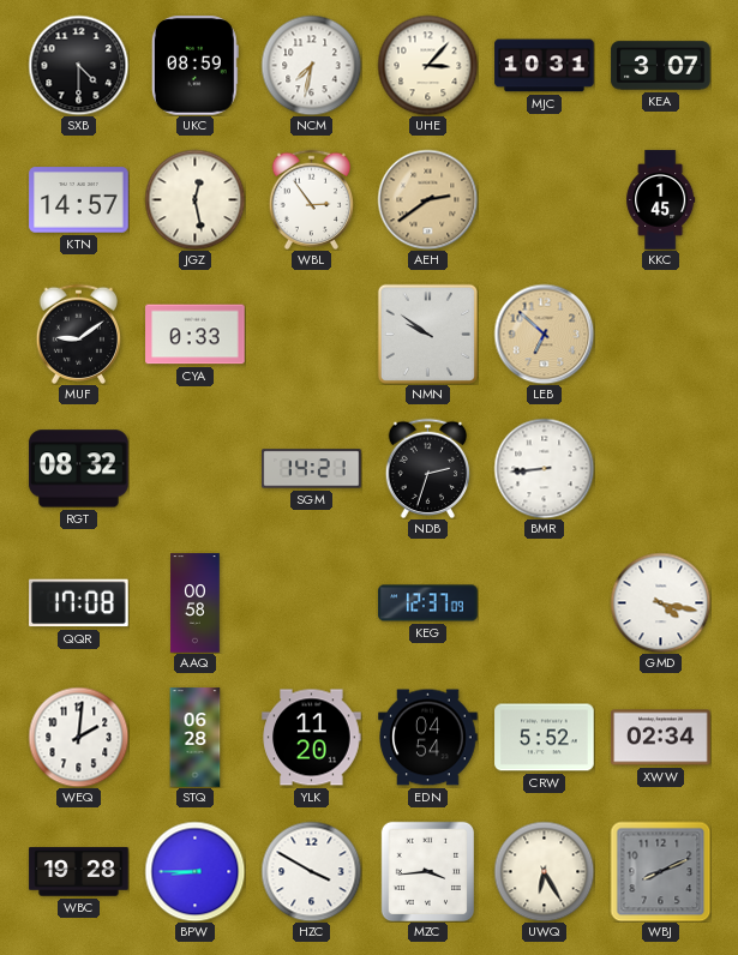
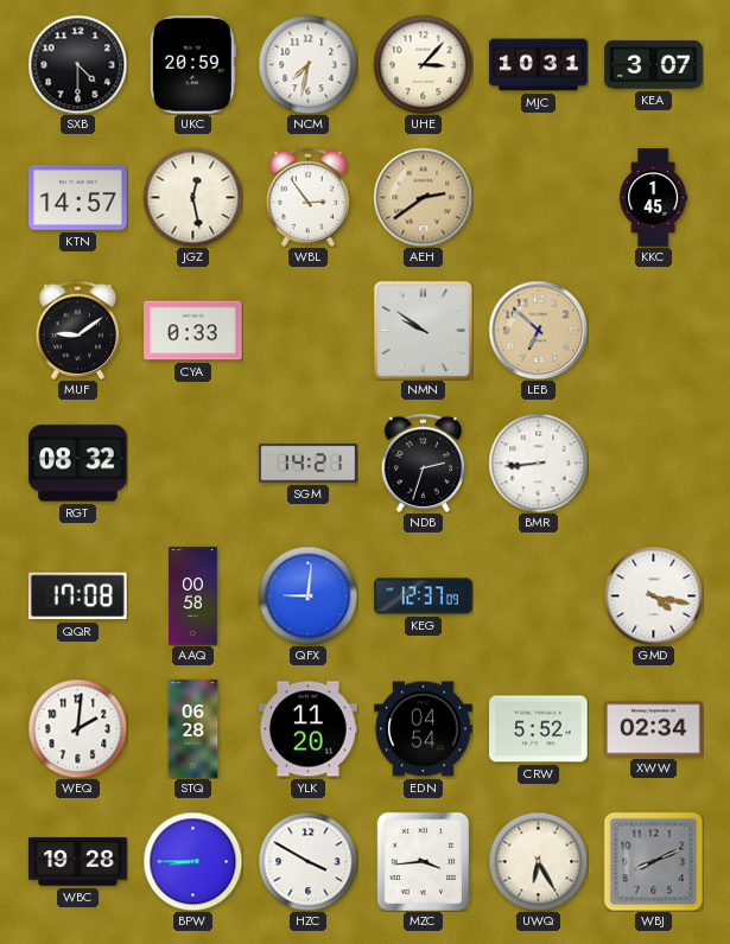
UKC: 08:59 -> 20:59
QFX: none -> 9:01
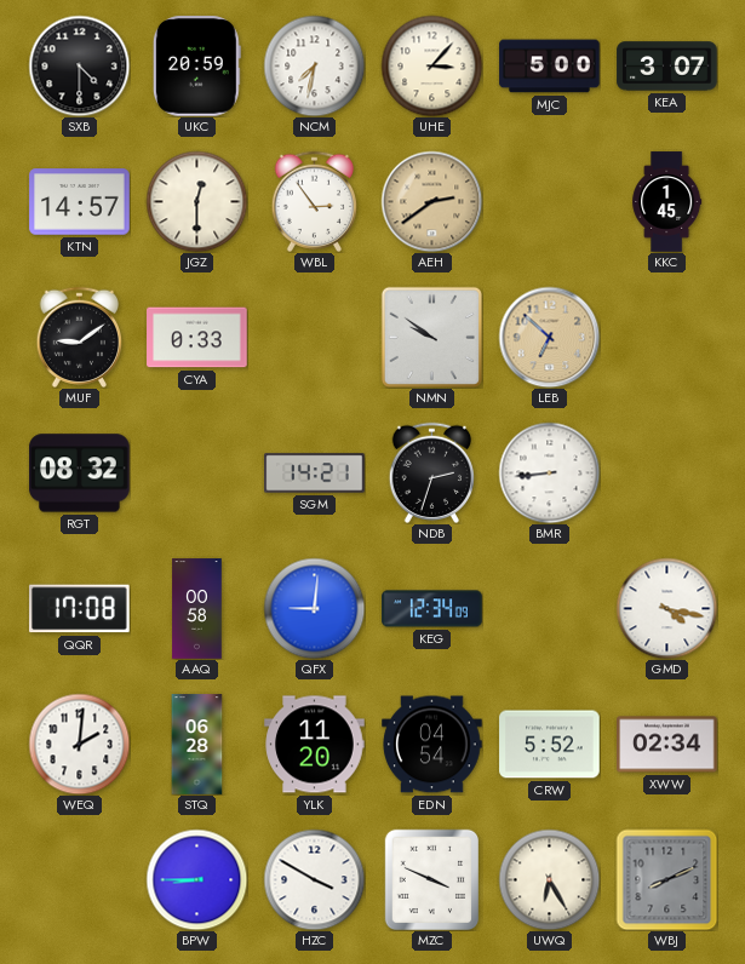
MJC: 10:31 -> 5:00
JGZ: 12:28 -> 12:30
KEG: 12:37 -> 12:34
WBC: 19:28 -> none
MZC: 3:44 -> 3:49
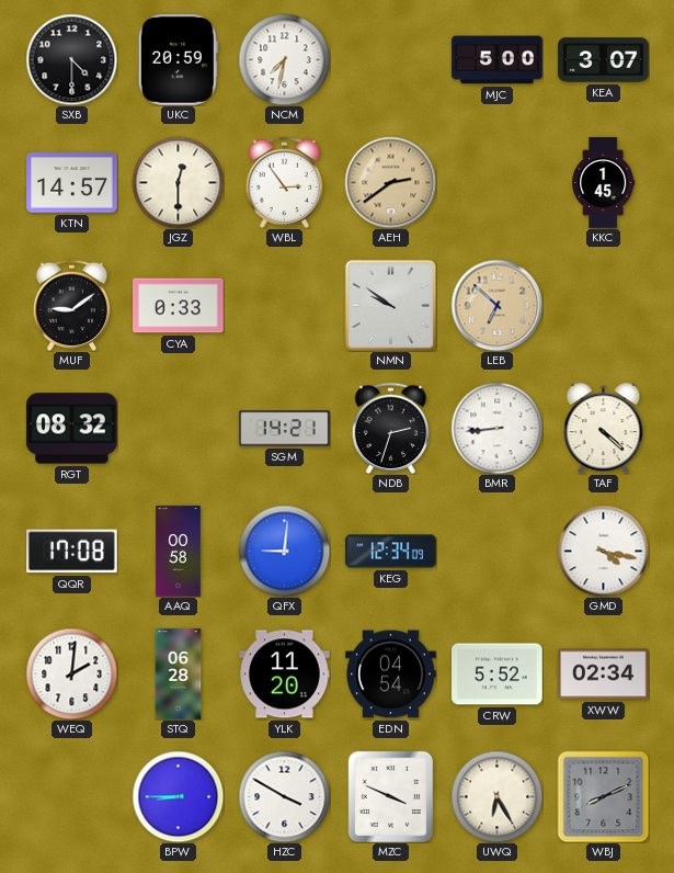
UHE: 3:07 -> none
TAF: none -> 4:22
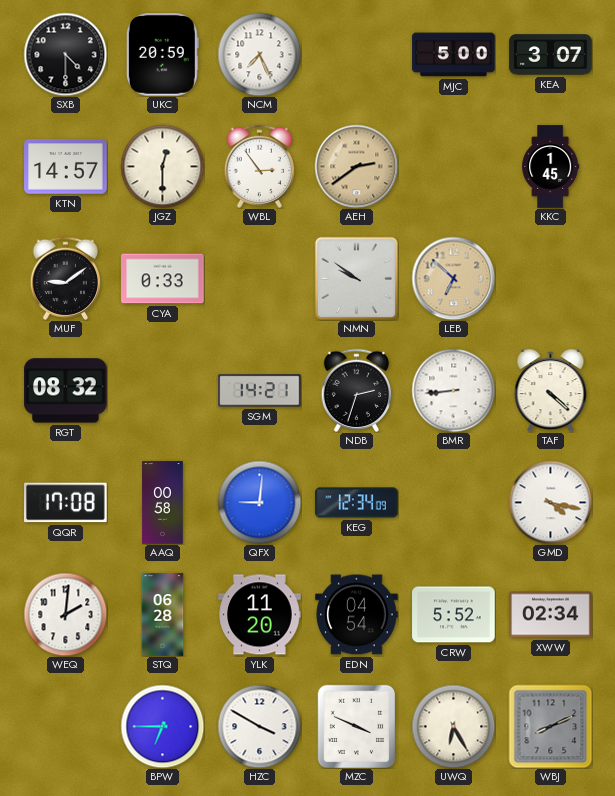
NCM: 7:32 -> 7:26
BPW: 8:45 -> 6:45
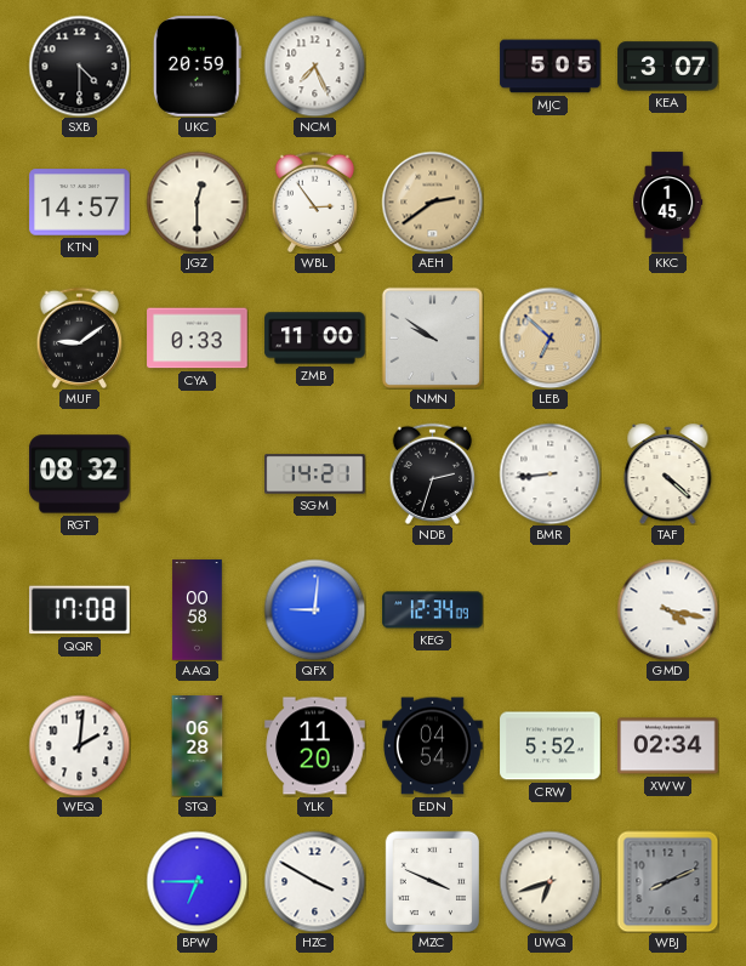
MJC: 5:00 -> 5:05
ZMB: none -> 11:00
UWQ: 6:25 -> 6:42
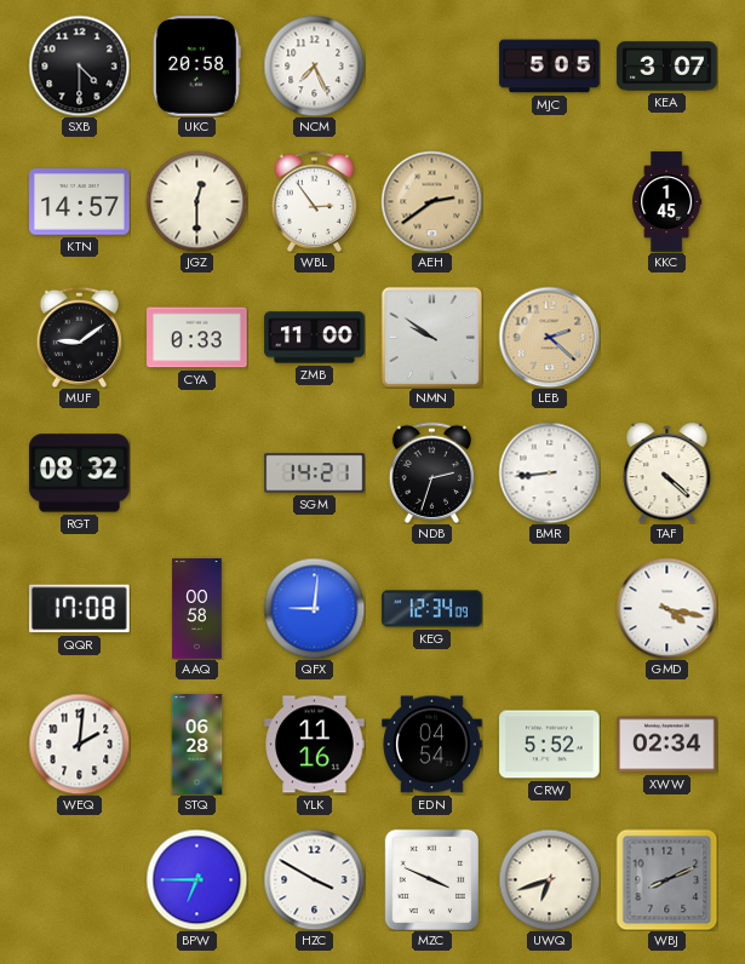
UKC: 20:59 -> 20:58
LEB: 6:52 -> 2:22
YLK: 11:20 -> 11:16
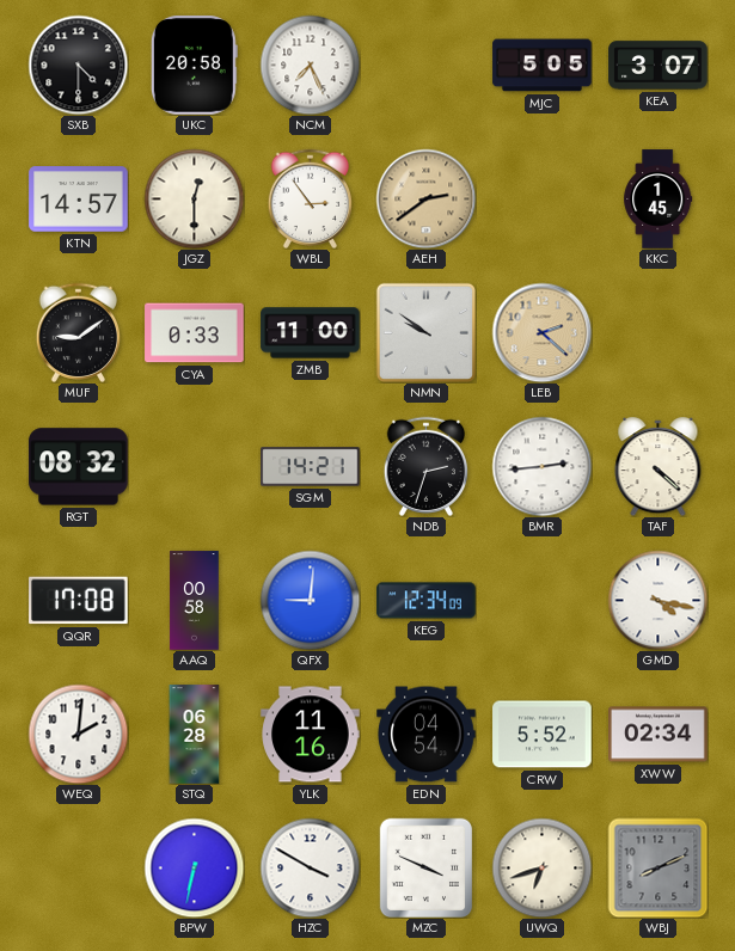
BMR: 8:44 -> 2:44
BPW: 6:45 -> 6:32
